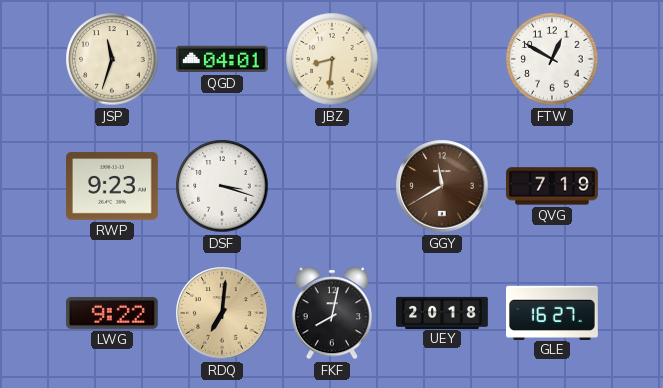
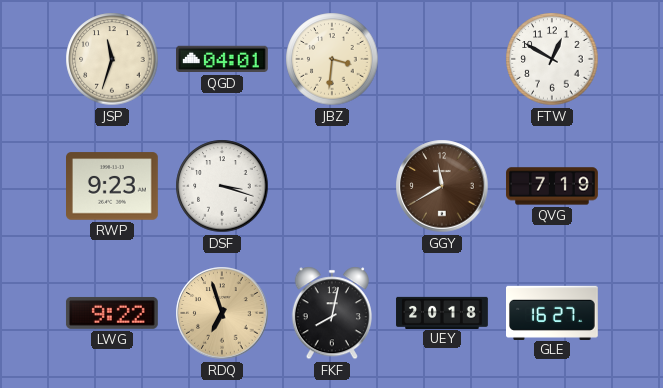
JBZ: 8:31 -> 3:31
RDQ: 7:01 -> 6:57
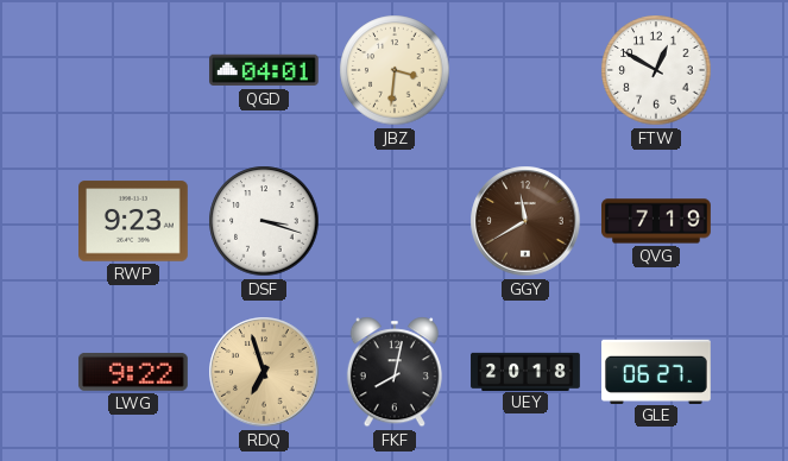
JSP: 11:33 -> none
GLE: 16:27 -> 06:27
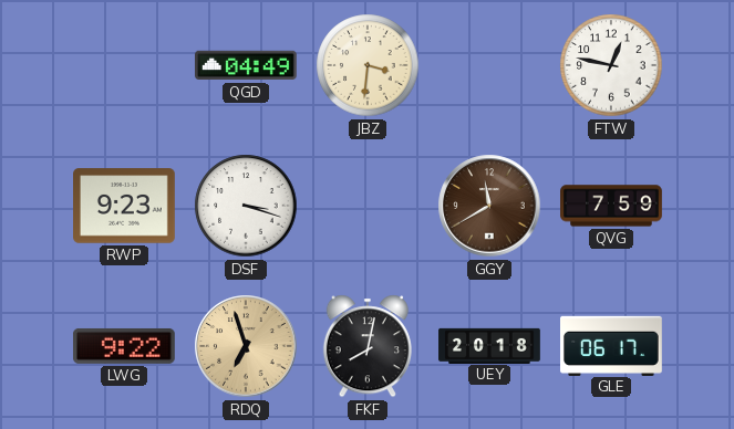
QGD: 04:01 -> 04:49
FTW: 12:50 -> 12:47
QVG: 7:19 -> 7:59
GLE: 06:27 -> 06:17
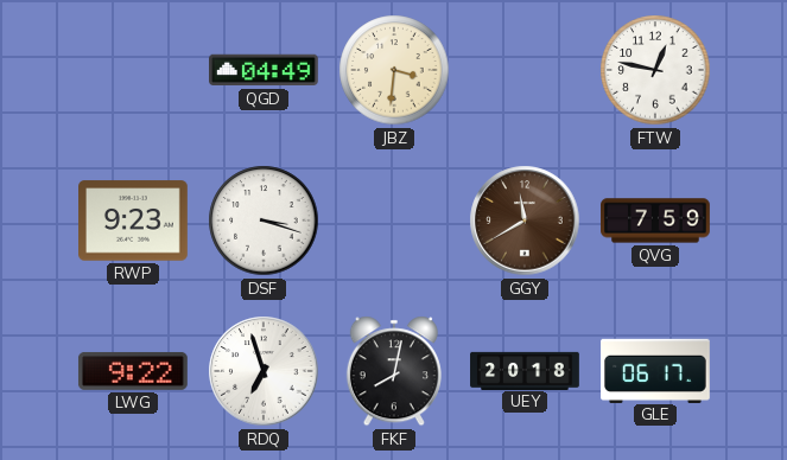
RDQ dial: champagne -> white
